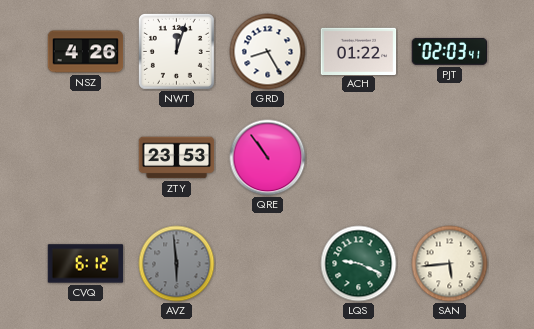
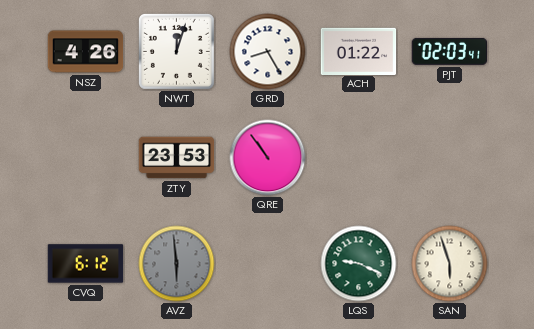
SAN: 5:44 -> 5:57
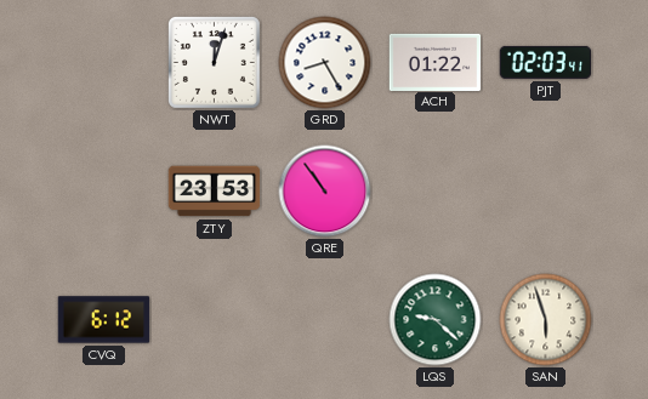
NSZ: 4:26 -> none
AVZ: 5:59 -> none
LQS: 9:19 -> 9:22
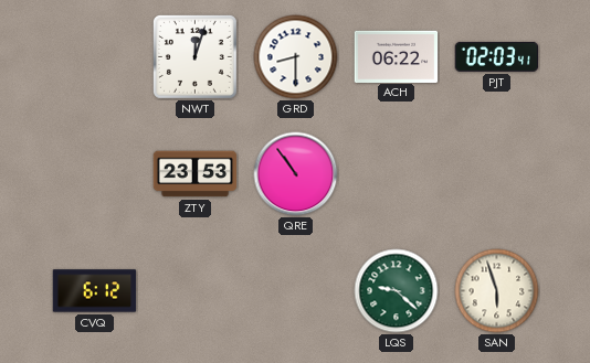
GRD: 8:25 -> 8:30
ACH: 01:22 -> 06:22
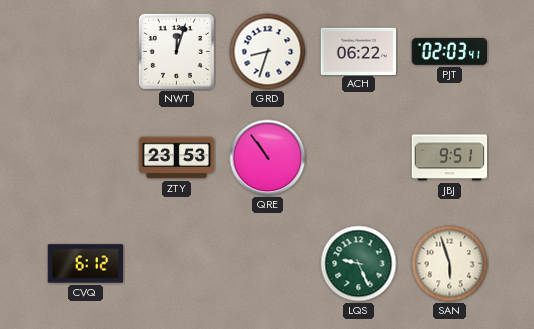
GRD: 8:30 -> 8:33
JBJ: none -> 9:51
LQS: 9:22 -> 9:26
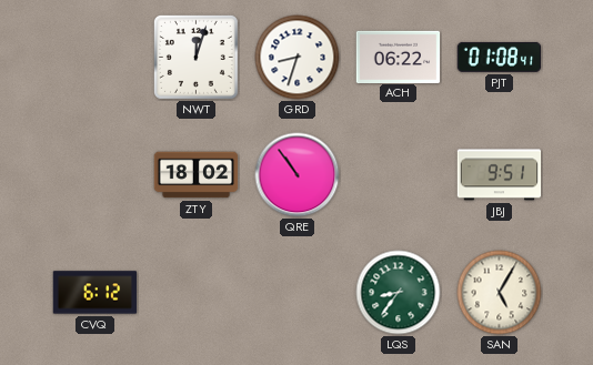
PJT: 02:03 -> 01:08
ZTY: 23:53 -> 18:02
LQS: 9:26 -> 8:36
SAN: 5:57 -> 5:05
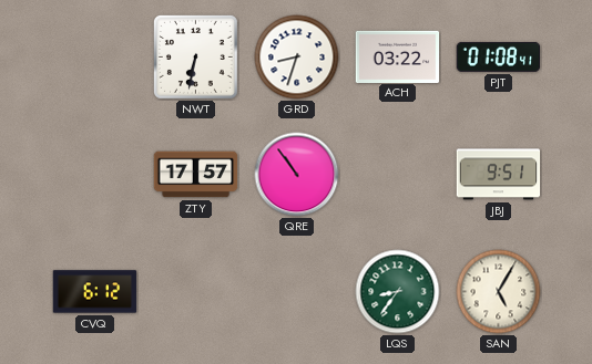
NWT: 12:03 -> 6:32
ACH: 06:22 -> 03:22
ZTY: 18:02 -> 17:57
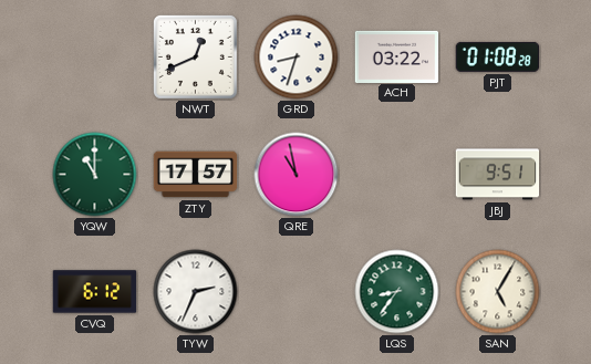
NWT: 6:32 -> 12:41
PJT: 01:08:41 -> 01:08:28
YQW: none -> 11:00
QRE: 10:54 -> 10:58
TYW: none -> 2:34
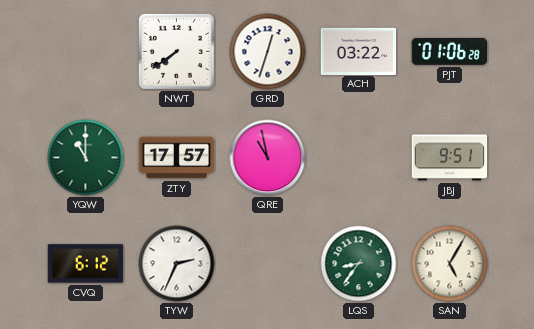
NWT: 12:41 -> 7:39
GRD: 8:33 -> 12:33
PJT: 01:08 -> 01:06
